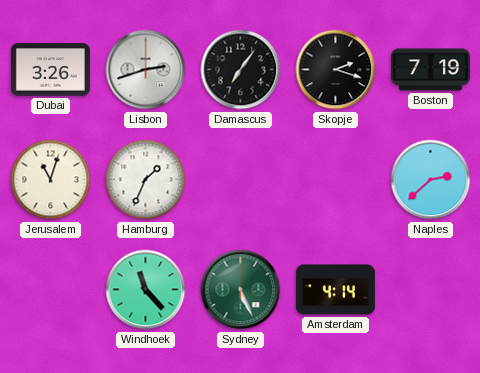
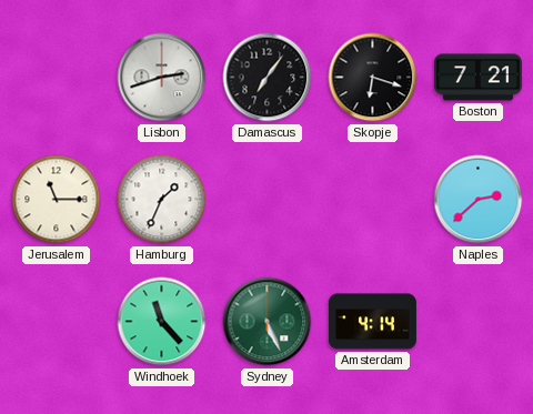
Dubai: 3:26 -> none
Skopje: 2:18 -> 6:18
Boston: 7:19 -> 7:21
Jerusalem: 11:03 -> 11:15
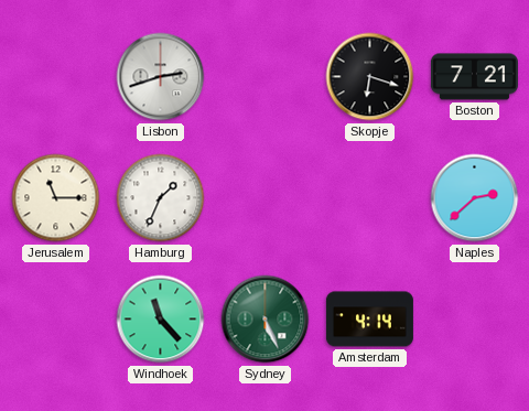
Damascus: 7:06 -> none
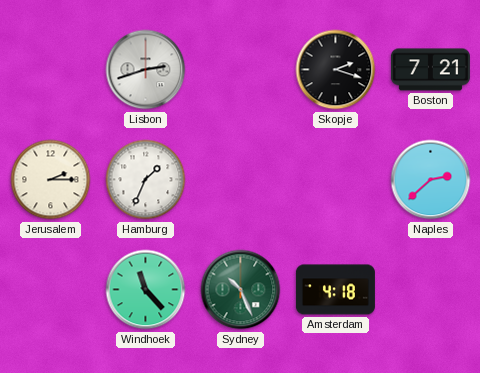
Skopje: 6:18 -> 2:18
Jerusalem: 11:15 -> 2:15
Sydney: 5:26 -> 10:26
Amsterdam: 4:14 -> 4:18
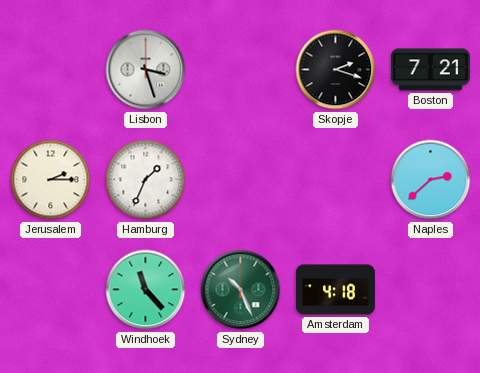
Lisbon: 2:42 -> 3:27
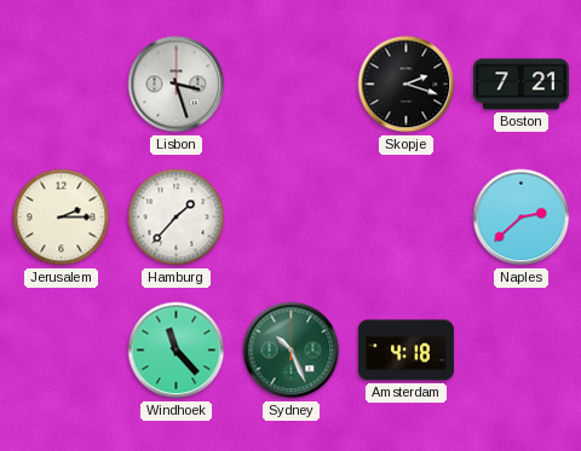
Hamburg: 1:34 -> 1:37
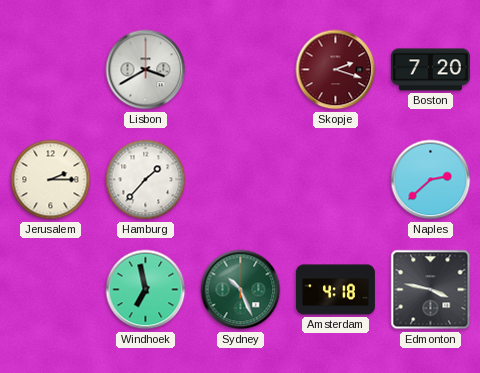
Lisbon: 3:27 -> 3:40
Skopje dial: black -> burgundy
Boston: 7:21 -> 7:20
Windhoek: 11:23 -> 6:58
Edmonton: none -> 3:47
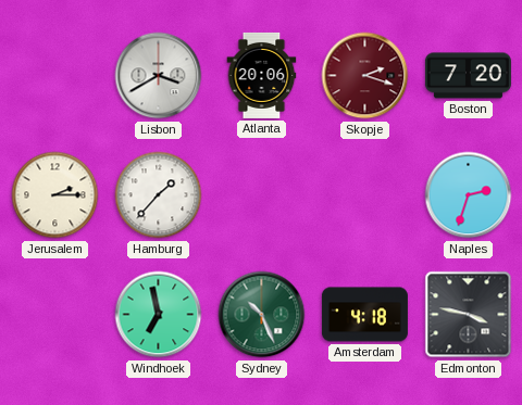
Atlanta: none -> 20:06
Naples: 2:38 -> 2:33
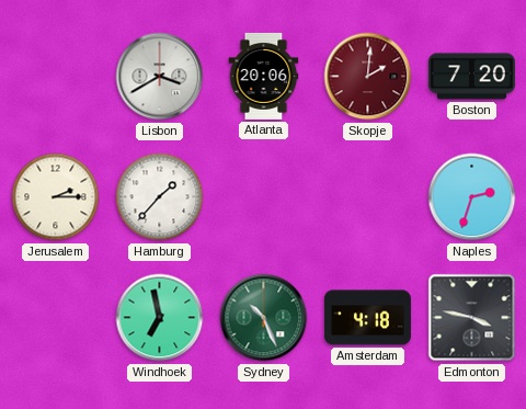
Skopje: 2:18 -> 2:01
